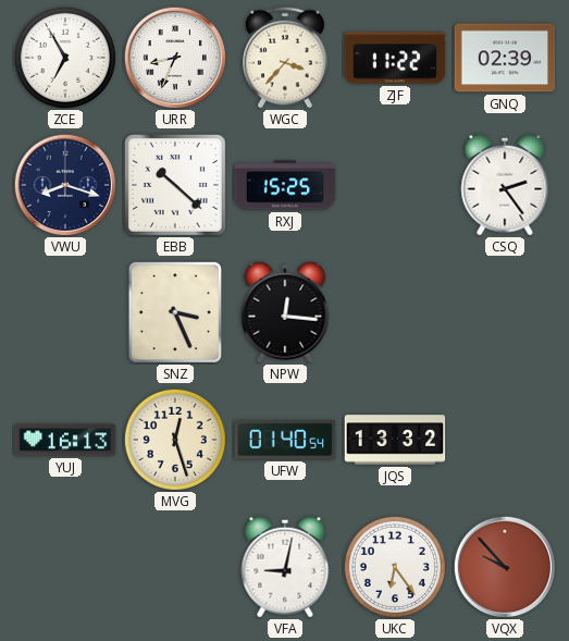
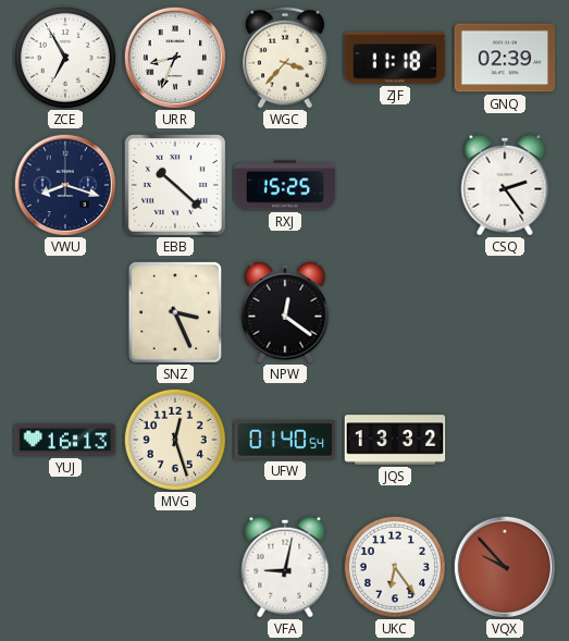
ZJF: 11:22 -> 11:18
NPW: 12:16 -> 12:21
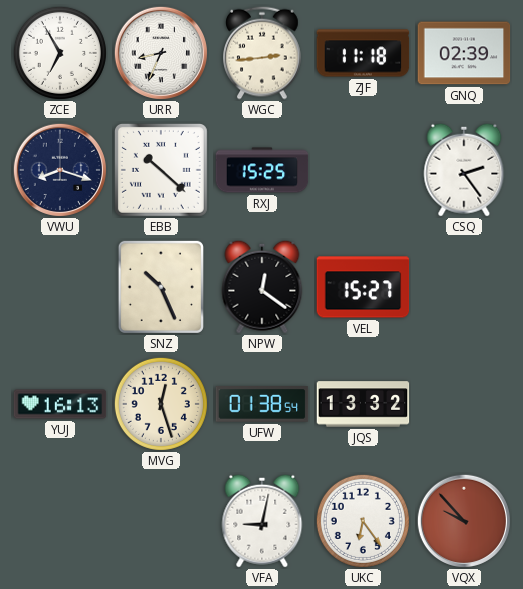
WGC: 3:37 -> 2:44
SNZ: 3:26 -> 10:26
VEL: none -> 15:27
UFW: 01:40 -> 01:38
